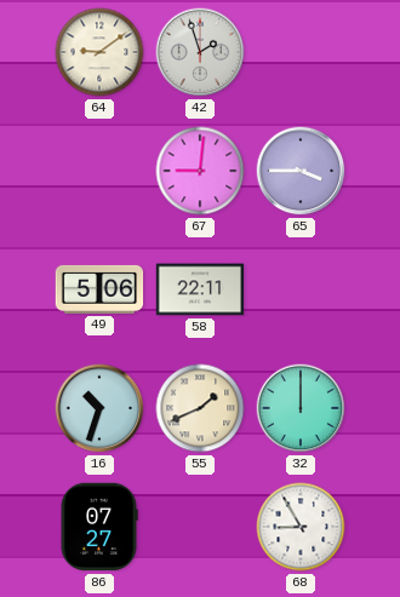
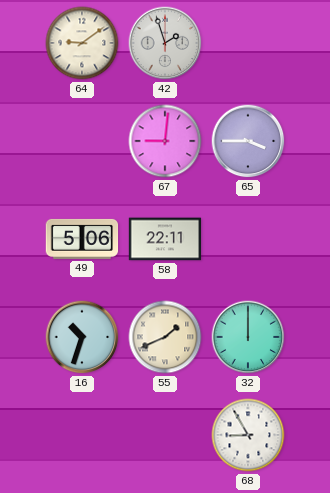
86: 07:27 -> none
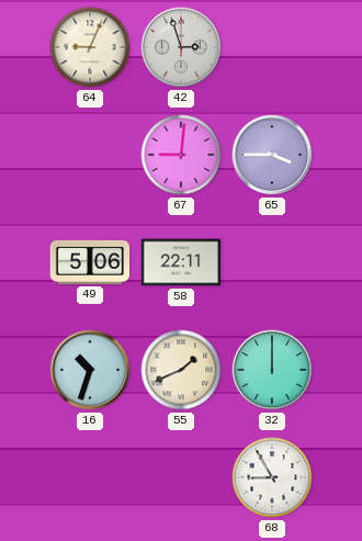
64: 9:09 -> 9:04
42: 1:57 -> 2:57
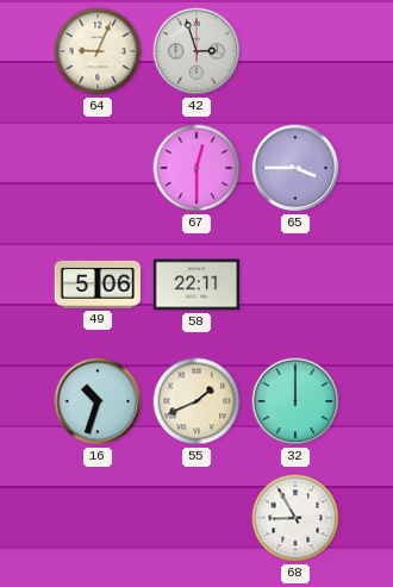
67: 9:01 -> 12:30
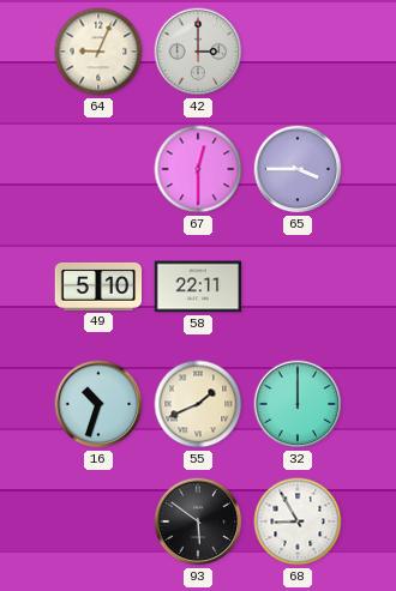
42: 2:57 -> 3:00
49: 5:06 -> 5:10
93: none -> 5:51
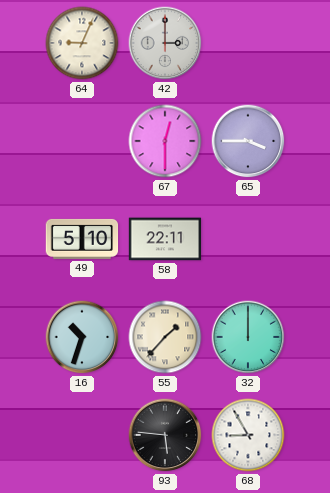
55: 1:41 -> 1:37
93: 5:51 -> 5:46
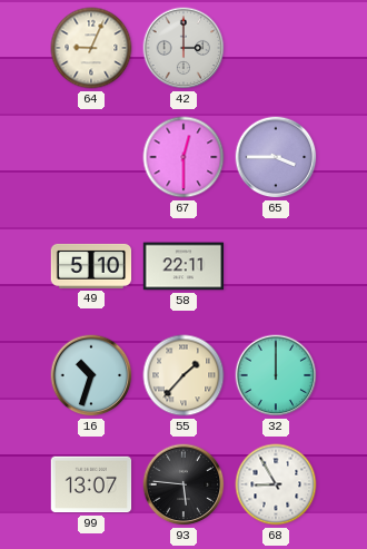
99: none -> 13:07
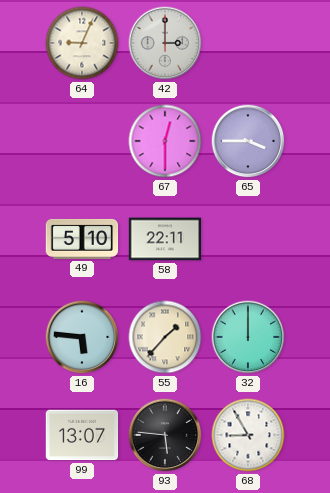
16: 10:33 -> 5:46
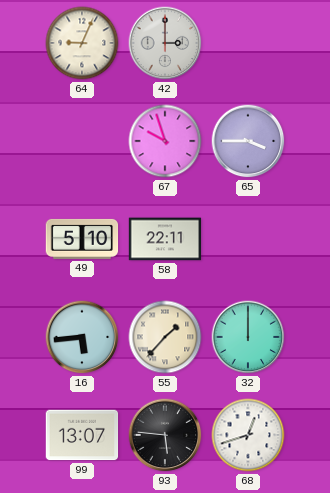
67: 12:30 -> 9:57
16: 5:46 -> 5:44
68: 8:55 -> 12:42
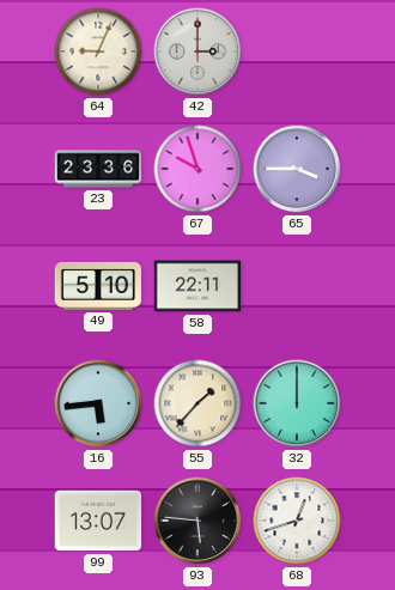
23: none -> 23:36
